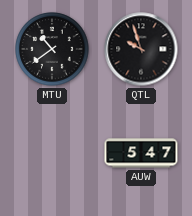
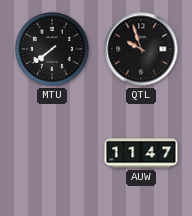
MTU: 10:39 -> 7:39
AUW: 5:47 -> 11:47
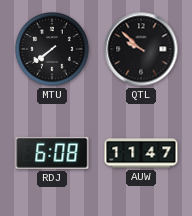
QTL: 9:57 -> 9:52
RDJ: none -> 6:08
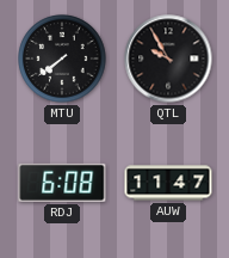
QTL: 9:52 -> 9:55
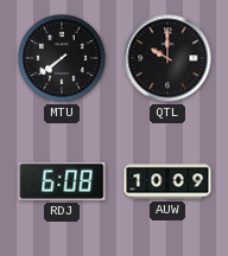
QTL: 9:55 -> 10:00
AUW: 11:47 -> 10:09
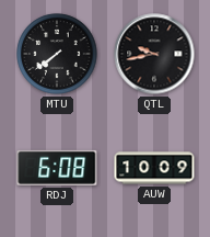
QTL: 10:00 -> 9:43
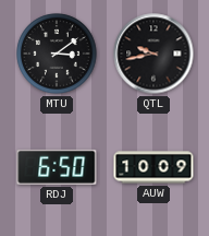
MTU: 7:39 -> 3:09
RDJ: 6:08 -> 6:50
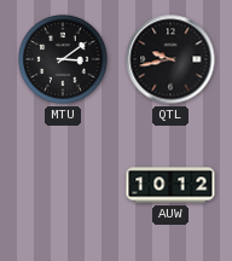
RDJ: 6:50 -> none
AUW: 10:09 -> 10:12
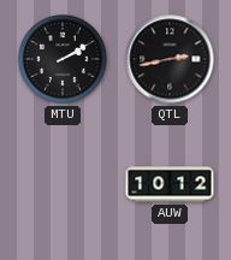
MTU: 3:09 -> 2:10
QTL: 9:43 -> 2:43
